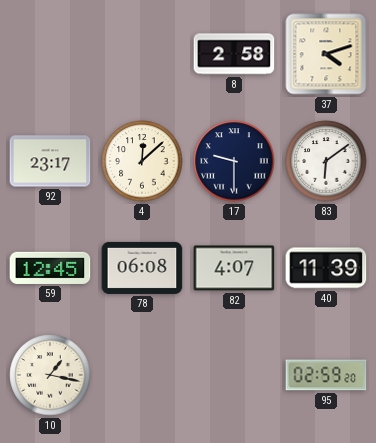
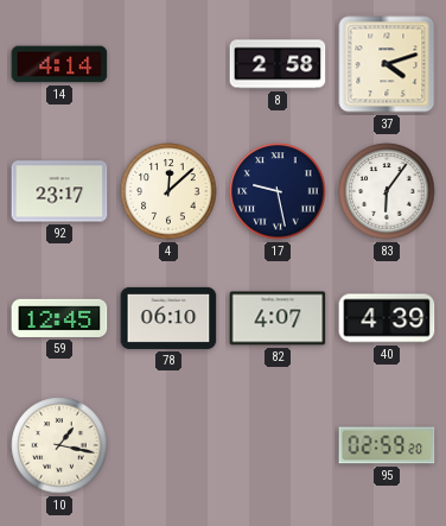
14: none -> 4:14
17: 9:30 -> 9:28
83: 6:09 -> 6:06
78: 06:08 -> 06:10
40: 11:39 -> 4:39
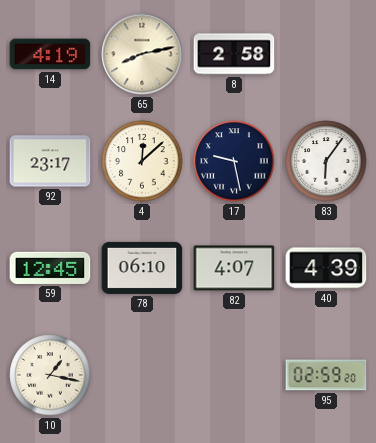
14: 4:14 -> 4:19
65: none -> 8:13
37: 4:12 -> none
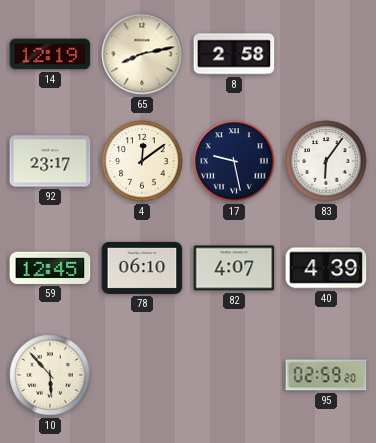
14: 4:19 -> 12:19
4: 12:08 -> 12:09
10: 1:17 -> 5:53
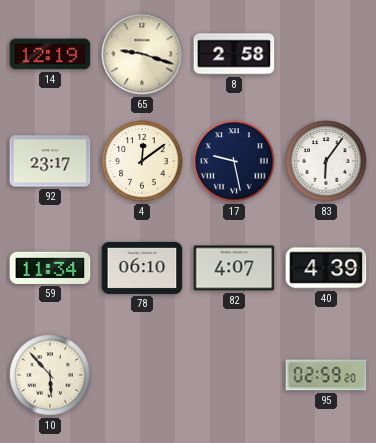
65: 8:13 -> 9:18
59: 12:45 -> 11:34
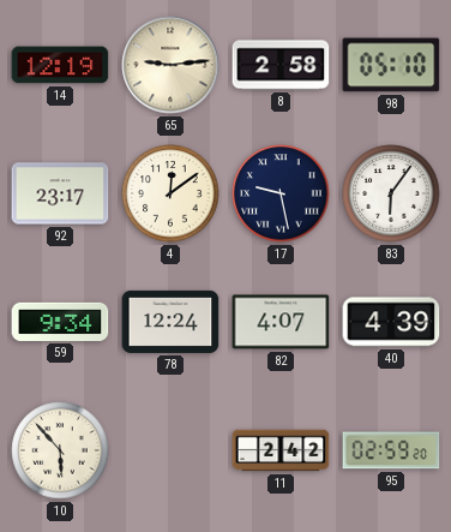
65: 9:18 -> 9:14
98: none -> 05:10
59: 11:34 -> 9:34
78: 06:10 -> 12:24
11: none -> 2:42
